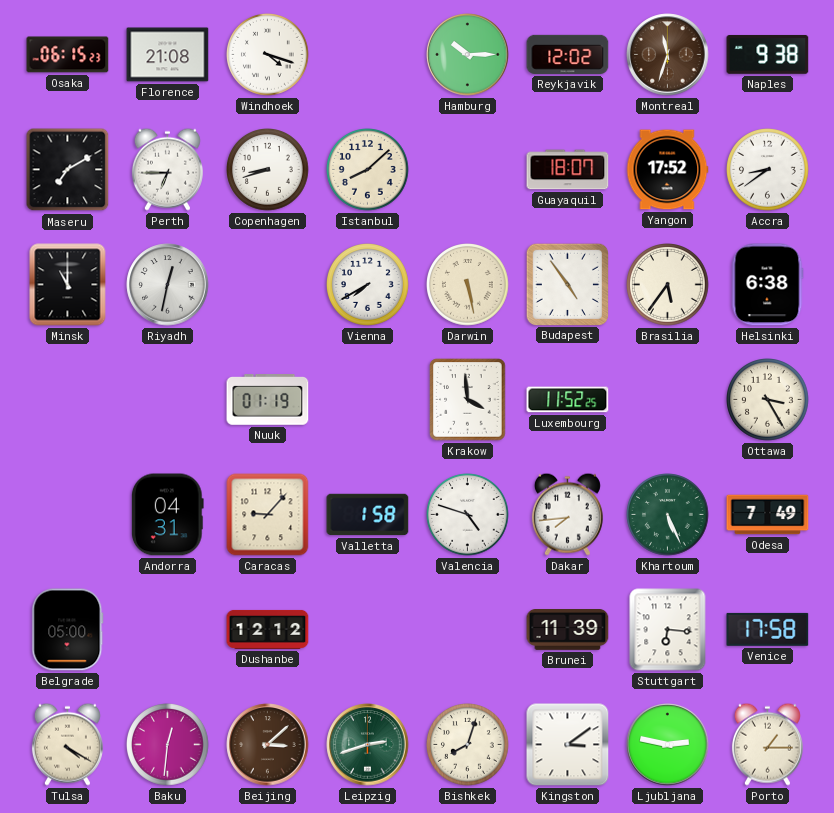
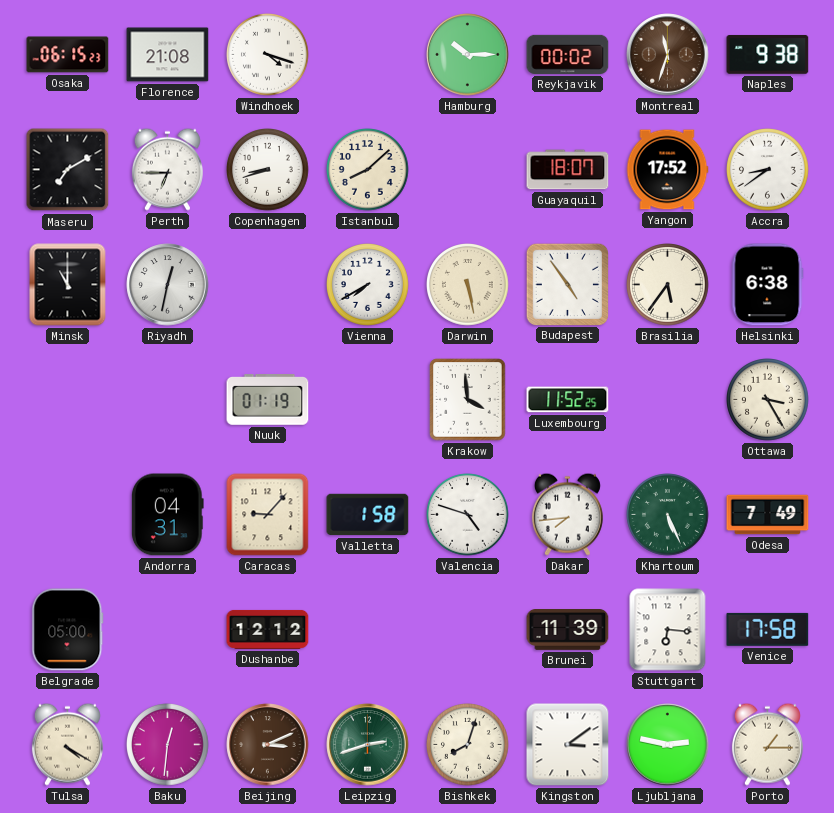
Reykjavik: 12:02 -> 00:02
Beijing: 3:08 -> 3:11
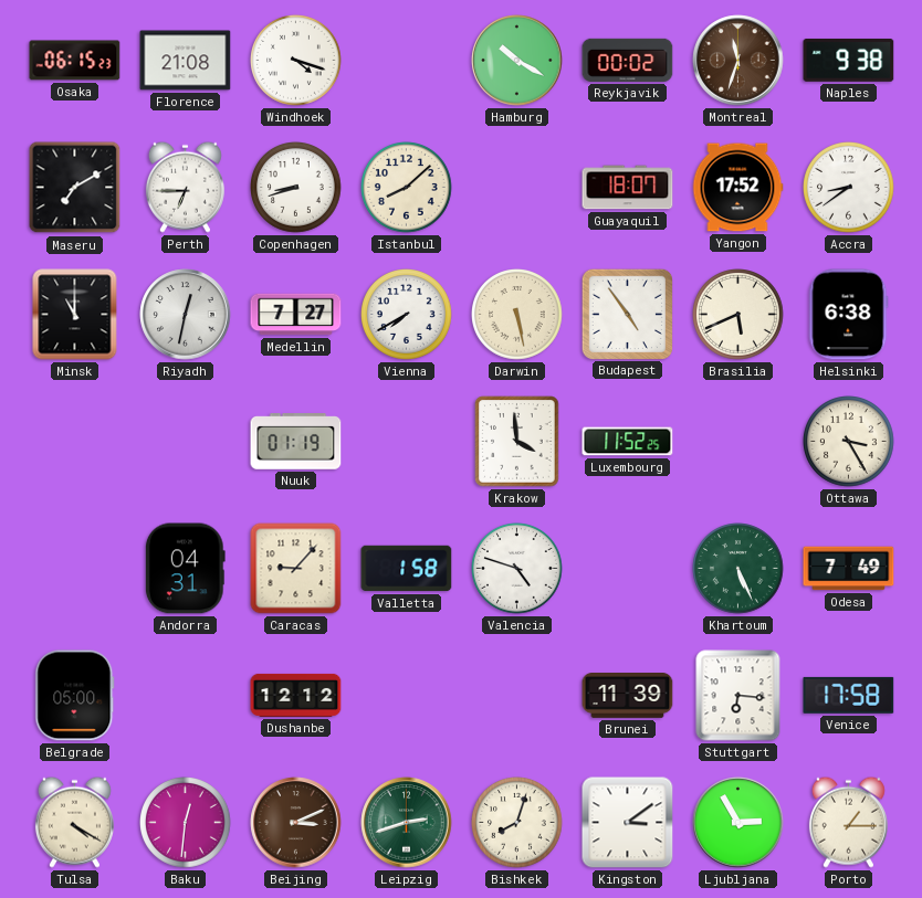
Hamburg: 10:15 -> 10:20
Medellin: none -> 7:27
Brasilia: 5:36 -> 5:41
Dakar: 7:44 -> none
Ljubljana: 2:47 -> 2:55
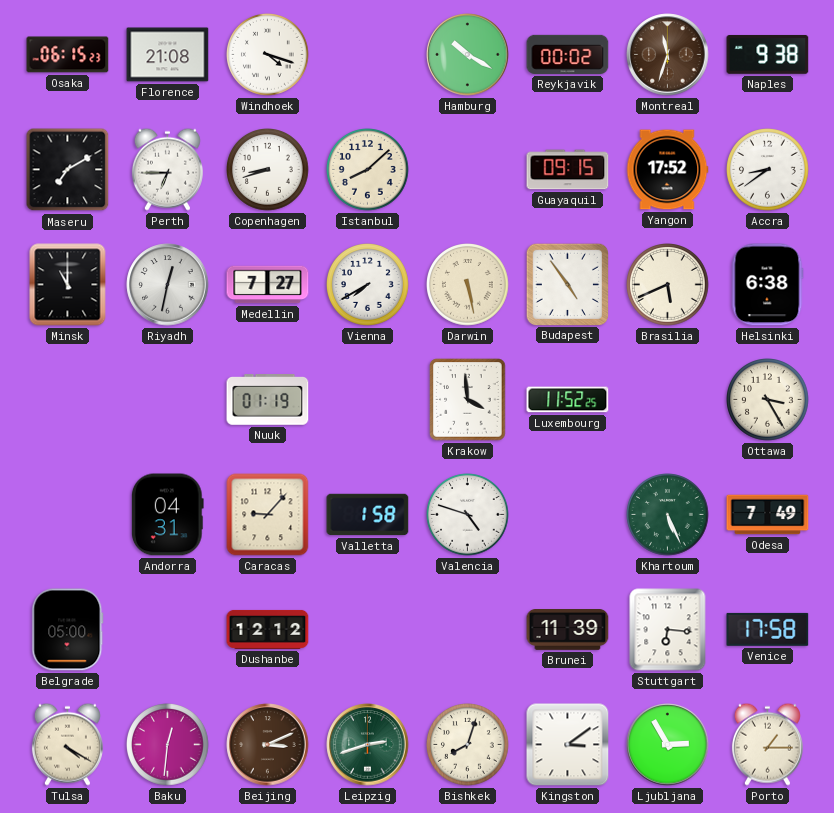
Guayaquil: 18:07 -> 09:15
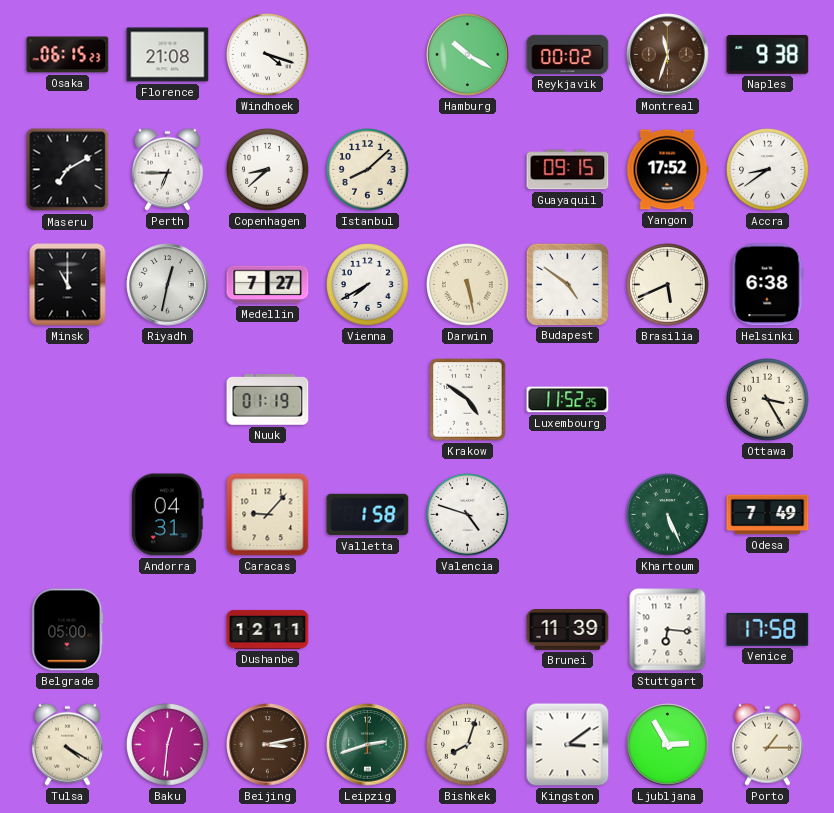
Copenhagen: 8:42 -> 8:38
Budapest: 4:54 -> 4:51
Krakow: 3:59 -> 4:51
Dushanbe: 12:12 -> 12:11
Beijing: 3:11 -> 3:13
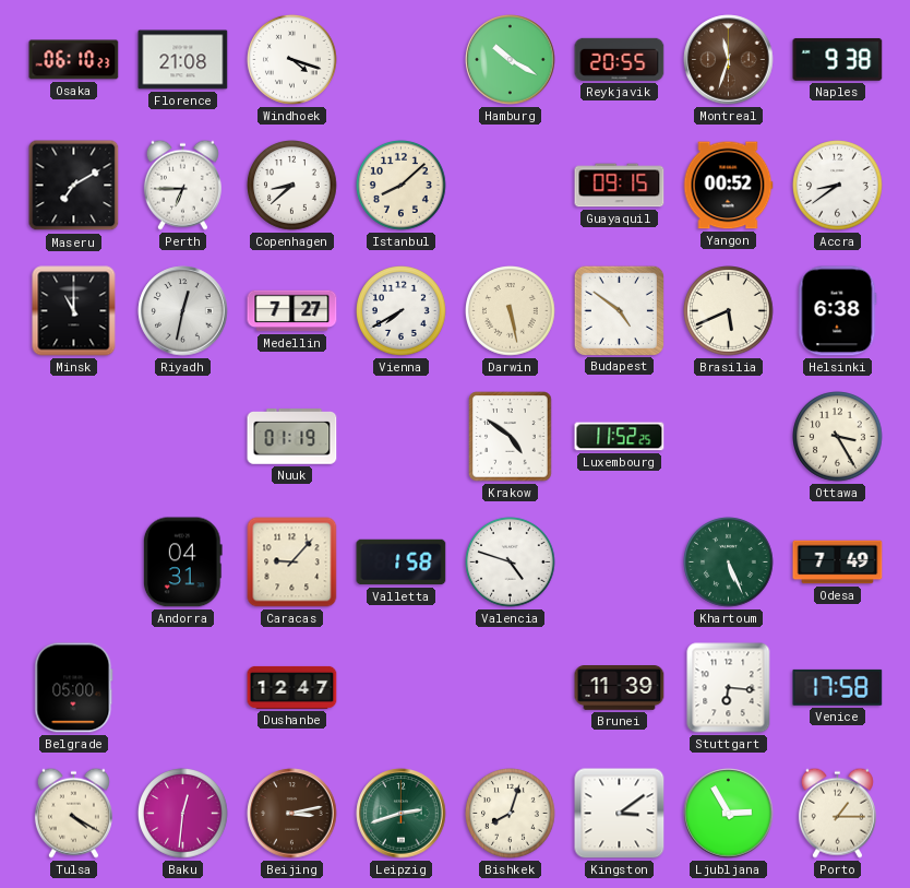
Osaka: 06:15 -> 06:10
Reykjavik: 00:02 -> 20:55
Yangon: 17:52 -> 00:52
Dushanbe: 12:11 -> 12:47
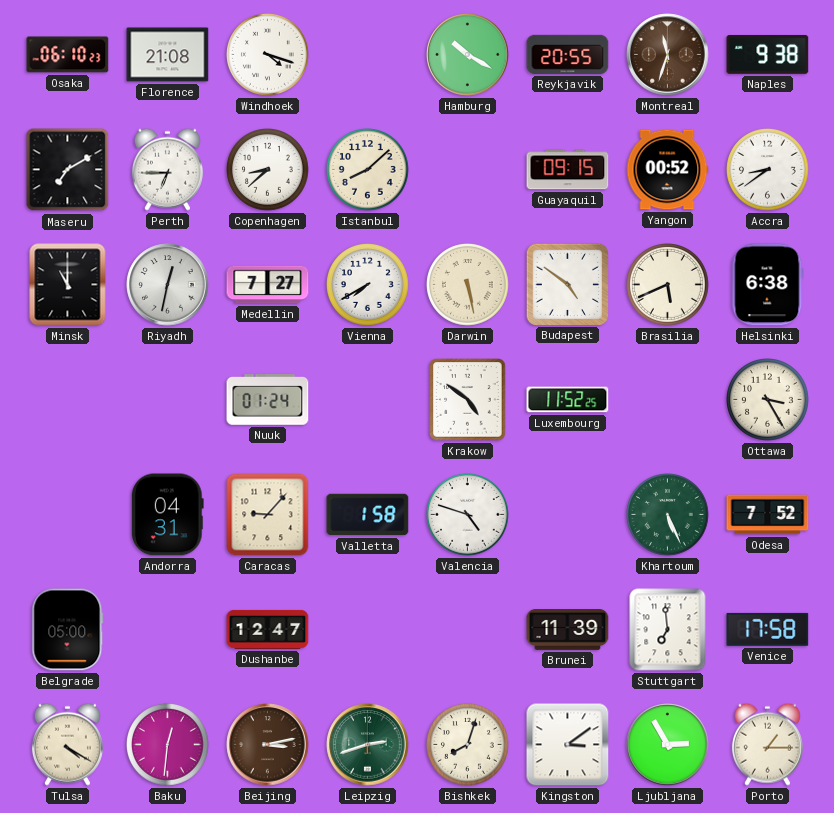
Nuuk: 01:19 -> 01:24
Odesa: 7:49 -> 7:52
Stuttgart: 6:16 -> 6:59
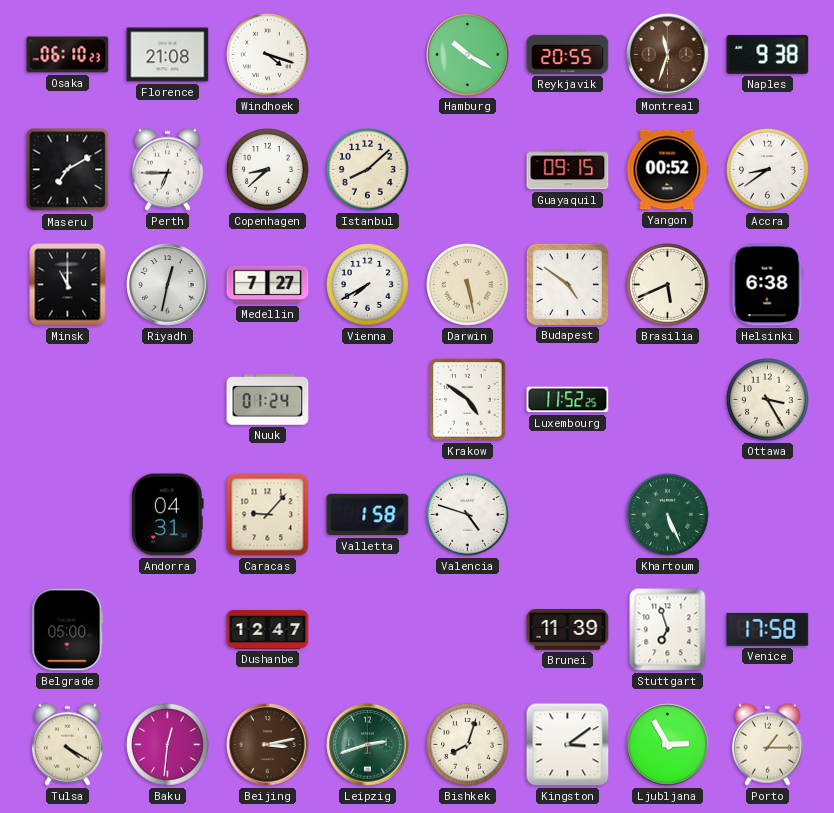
Odesa: 7:52 -> none
Stuttgart: 6:59 -> 6:57
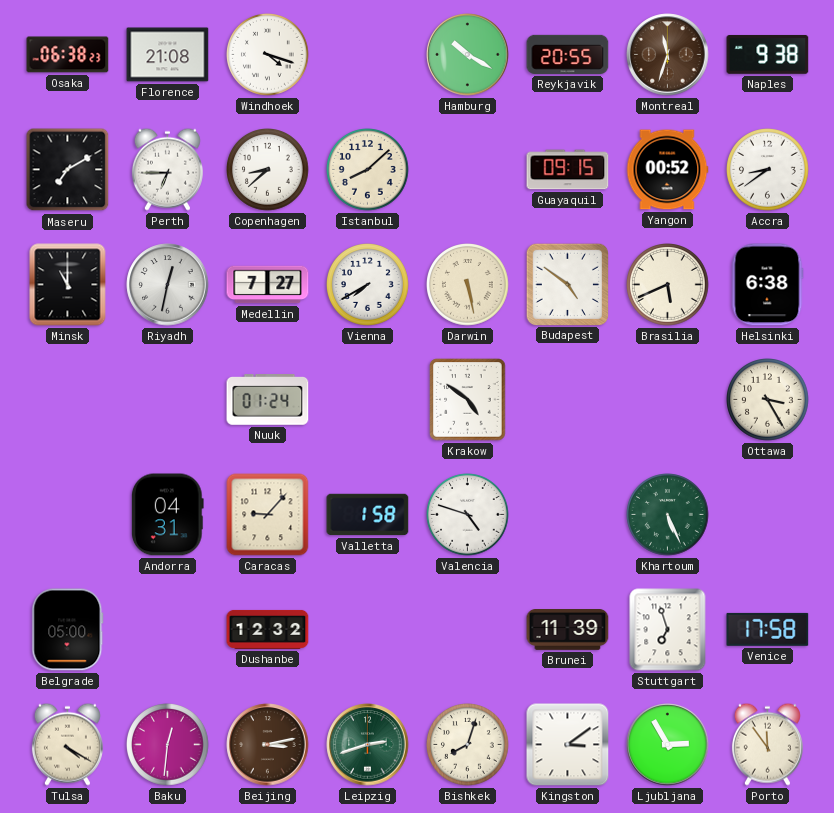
Osaka: 06:10 -> 06:38
Luxembourg: 11:52 -> none
Dushanbe: 12:47 -> 12:32
Porto: 1:15 -> 11:54
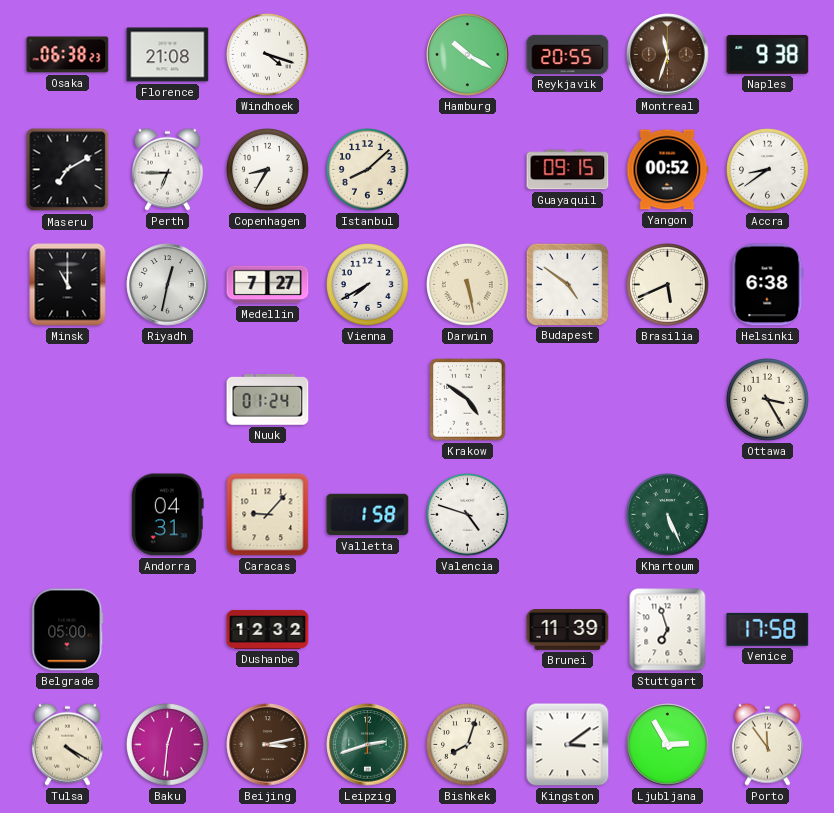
Copenhagen: 8:38 -> 8:35
